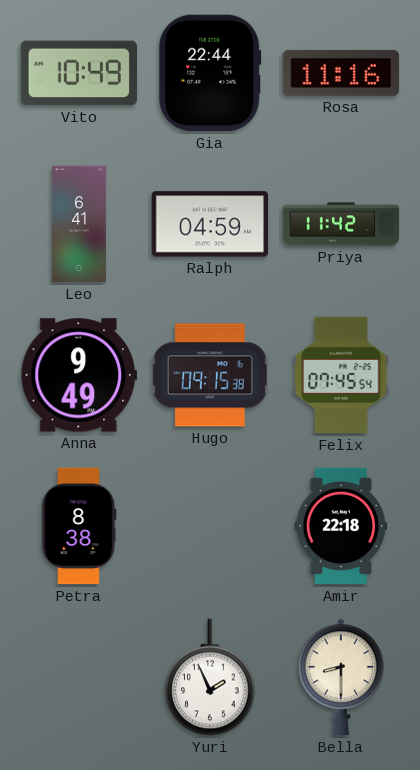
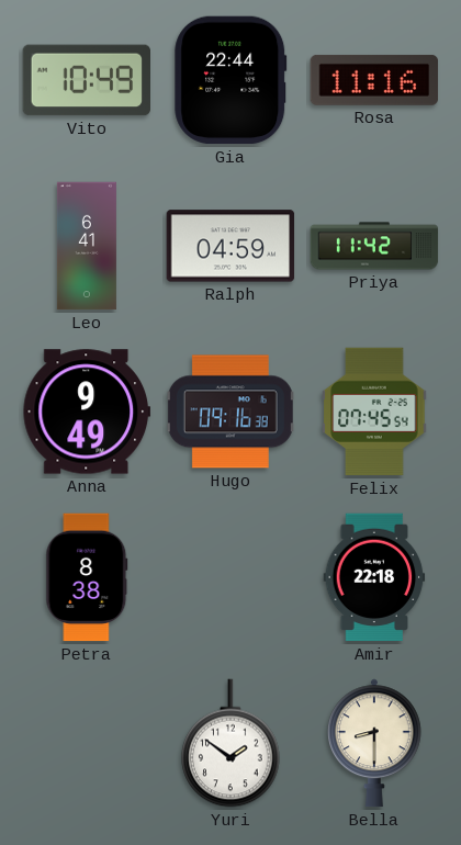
Hugo: 09:15 -> 09:16
Yuri: 1:56 -> 1:51
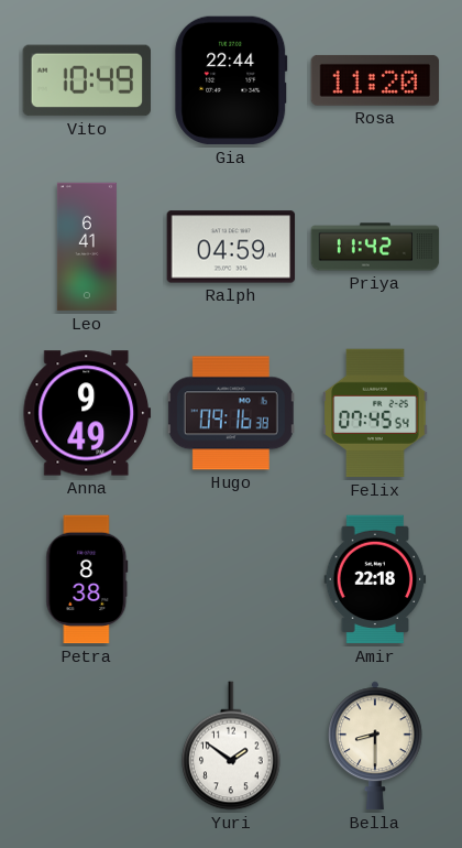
Rosa: 11:16 -> 11:20
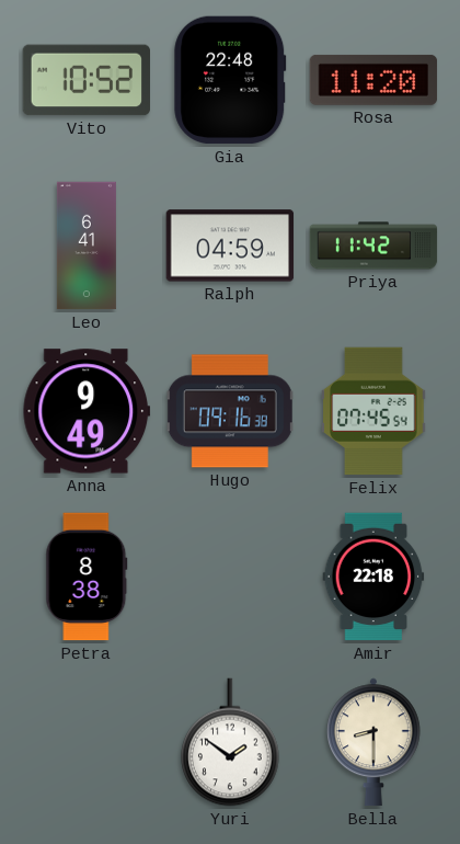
Vito: 10:49 -> 10:52
Gia: 22:44 -> 22:48
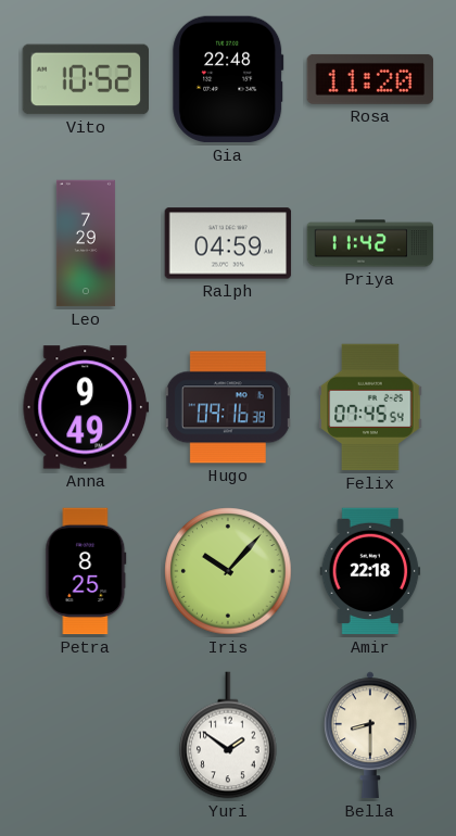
Leo: 6:41 -> 7:29
Petra: 8:38 -> 8:25
Iris: none -> 10:07
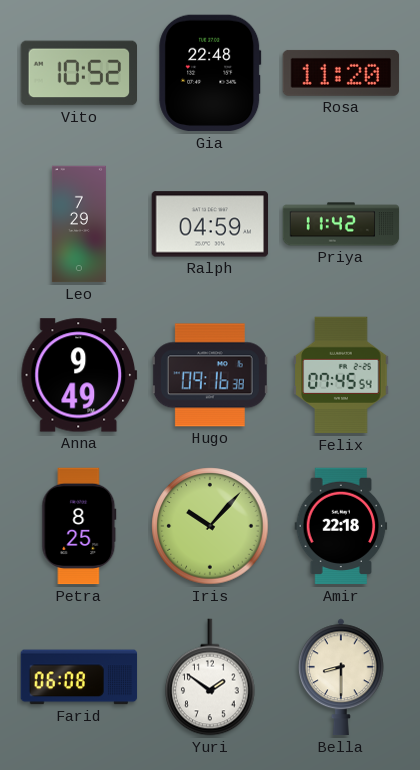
Farid: none -> 06:08
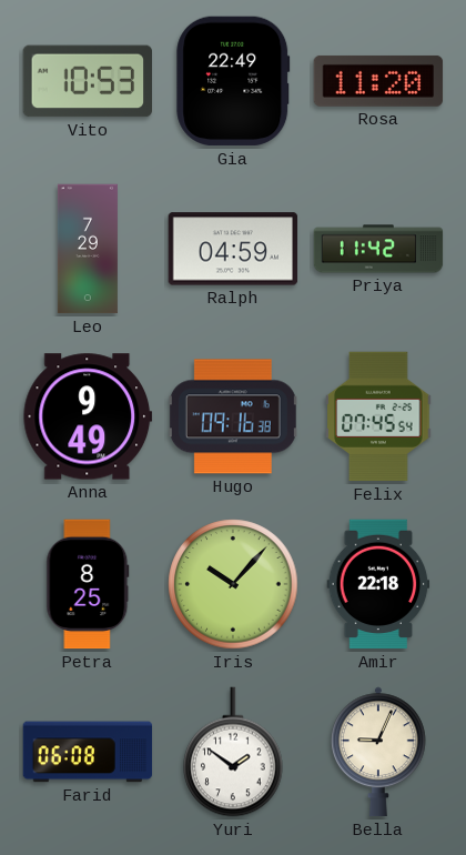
Vito: 10:52 -> 10:53
Gia: 22:48 -> 22:49
Bella: 8:30 -> 9:04
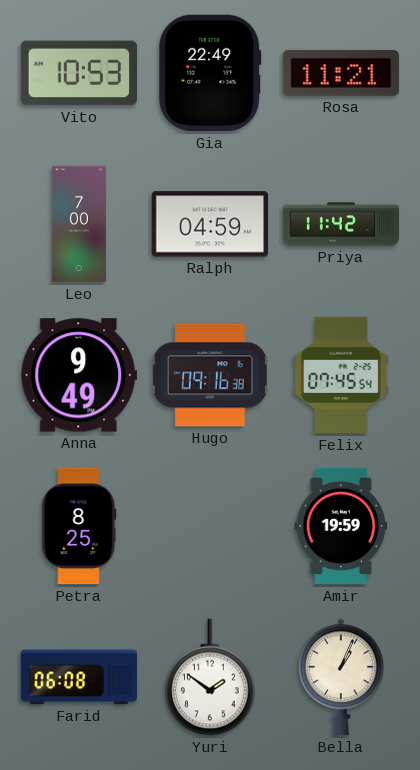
Rosa: 11:20 -> 11:21
Leo: 7:29 -> 7:00
Iris: 10:07 -> none
Amir: 22:18 -> 19:59
Bella: 9:04 -> 1:04
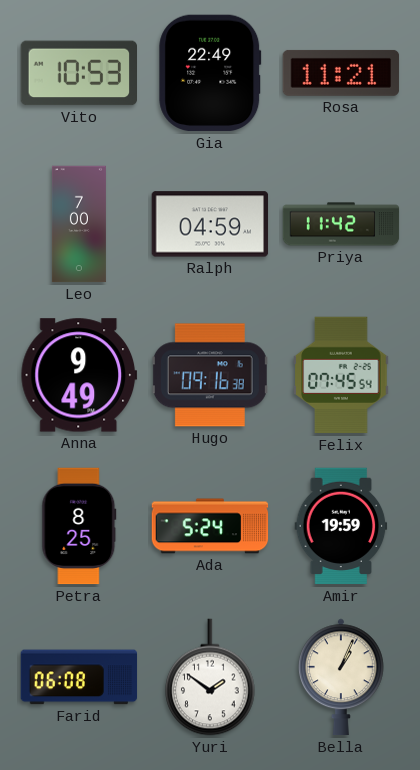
Ada: none -> 5:24
